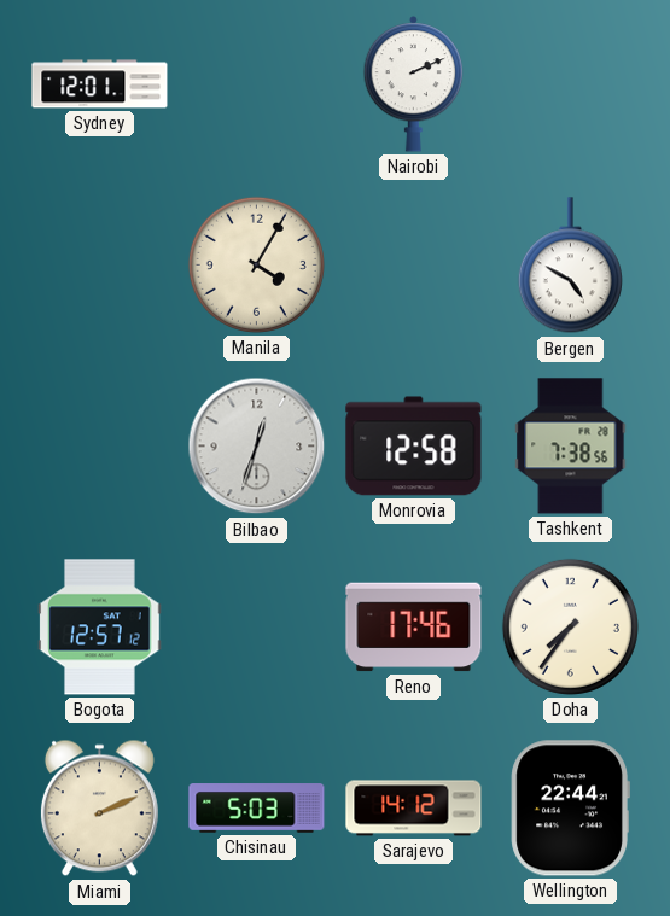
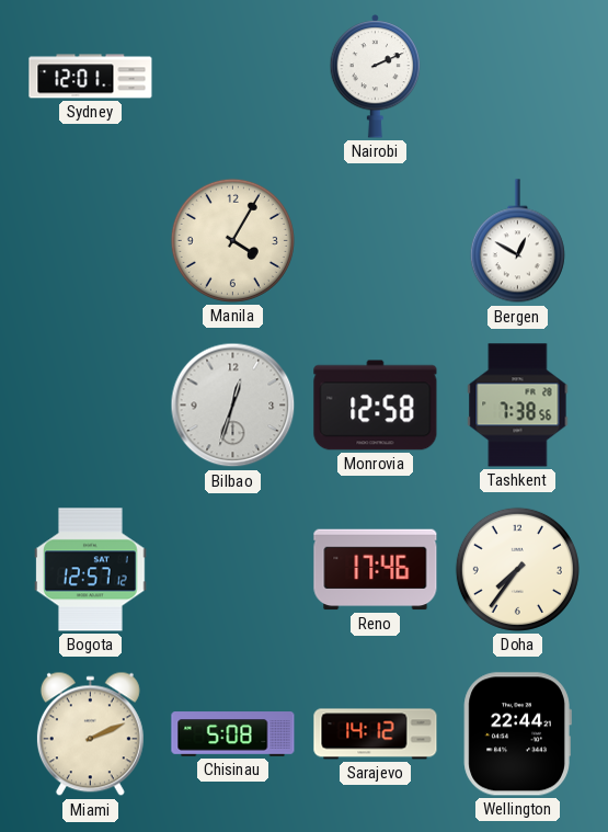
Bergen: 4:50 -> 12:50
Chisinau: 5:03 -> 5:08
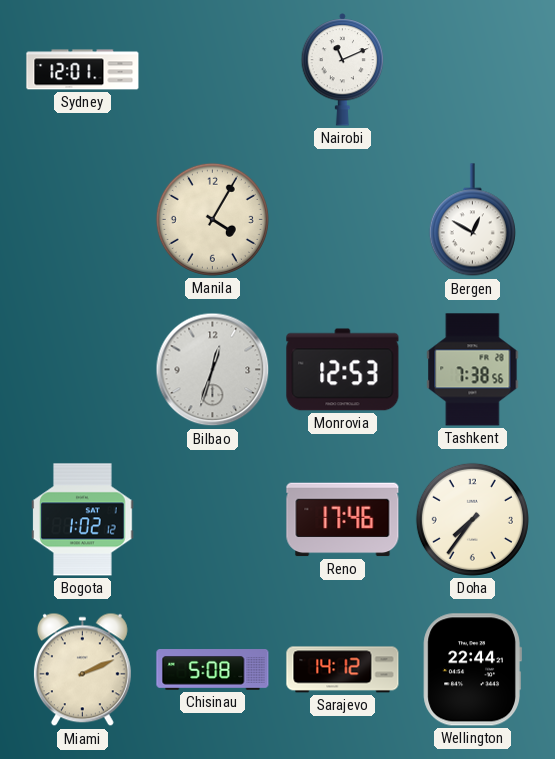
Nairobi: 2:11 -> 11:11
Monrovia: 12:58 -> 12:53
Bogota: 12:57 -> 1:02
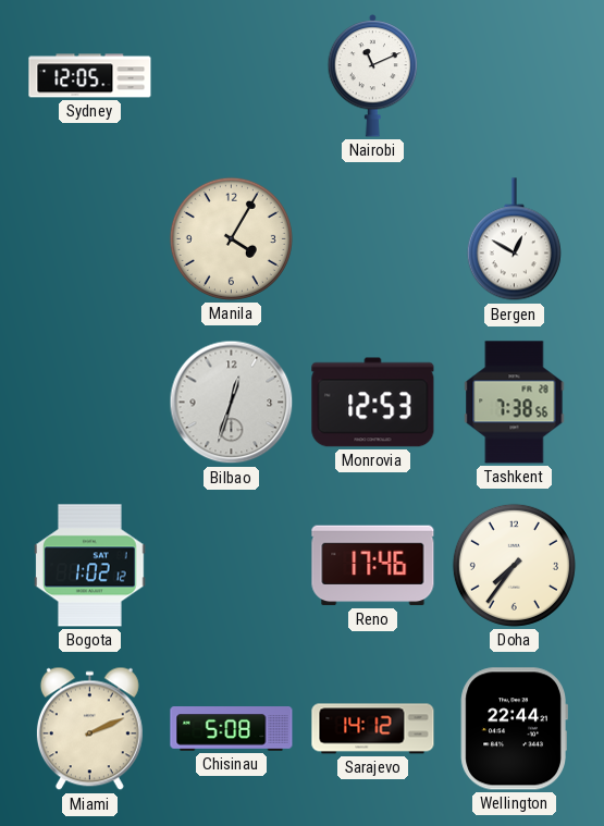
Sydney: 12:01 -> 12:05
